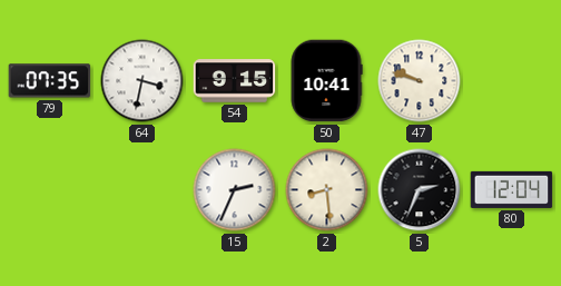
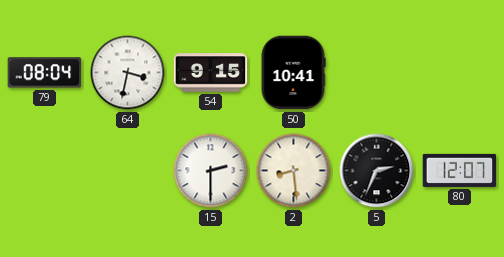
79: 07:35 -> 08:04
47: 9:48 -> none
15: 2:34 -> 2:30
80: 12:04 -> 12:07
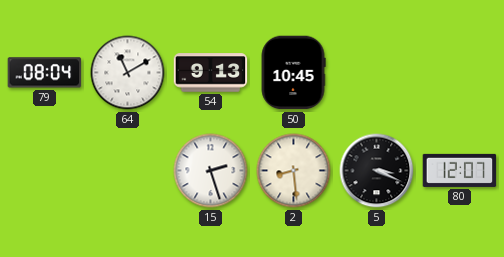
64: 3:32 -> 11:10
54: 9:15 -> 9:13
50: 10:41 -> 10:45
15: 2:30 -> 2:27
5: 2:34 -> 3:19
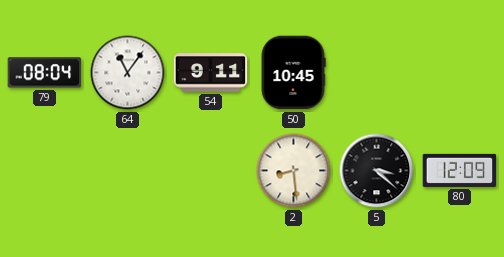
64: 11:10 -> 11:06
54: 9:13 -> 9:11
15: 2:27 -> none
5: 3:19 -> 3:22
80: 12:07 -> 12:09
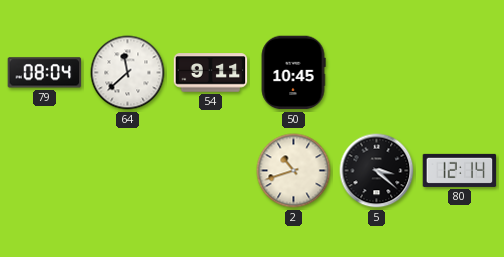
64: 11:06 -> 11:38
2: 8:29 -> 10:42
80: 12:09 -> 12:14
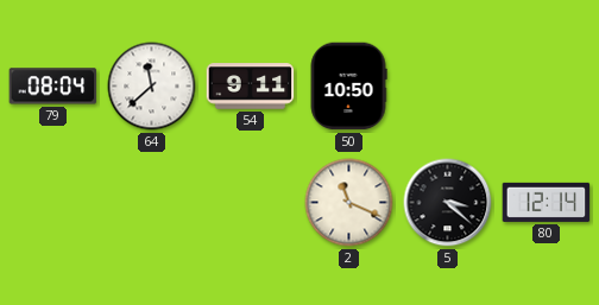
50: 10:45 -> 10:50
2: 10:42 -> 11:19
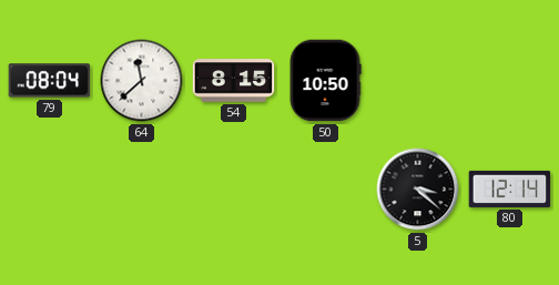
54: 9:11 -> 8:15
2: 11:19 -> none
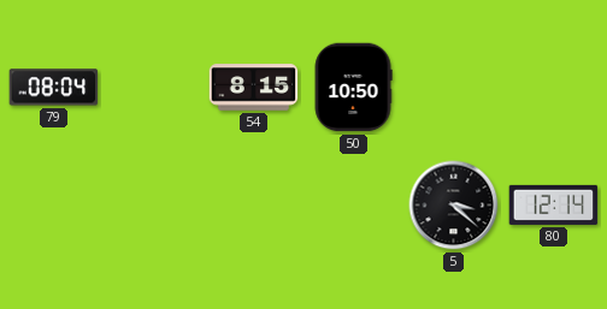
64: 11:38 -> none
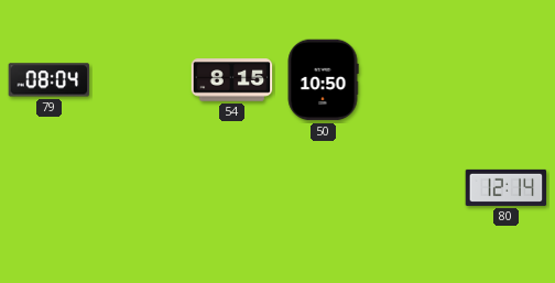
5: 3:22 -> none
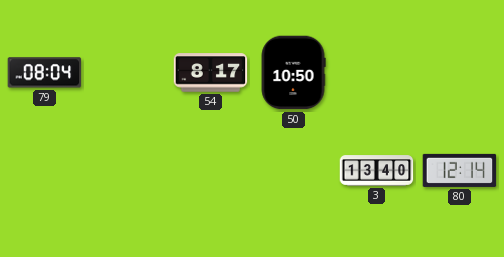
54: 8:15 -> 8:17
3: none -> 13:40
